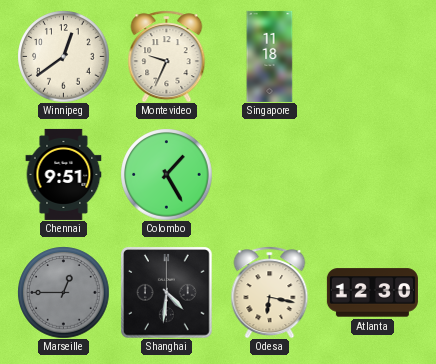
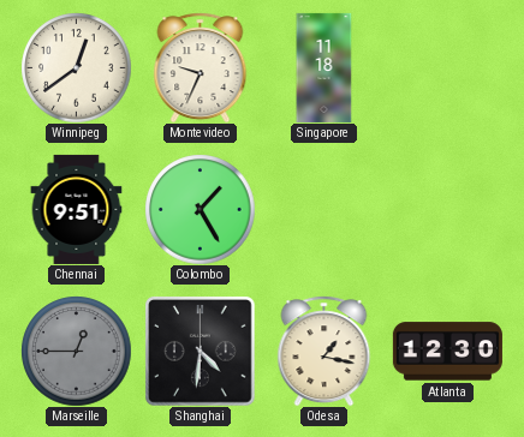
Odesa: 6:17 -> 1:17
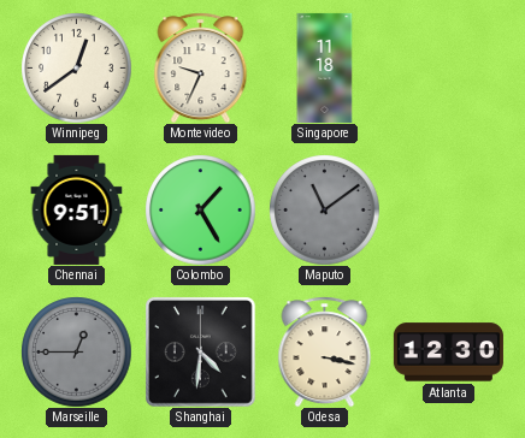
Maputo: none -> 11:09
Odesa: 1:17 -> 3:17
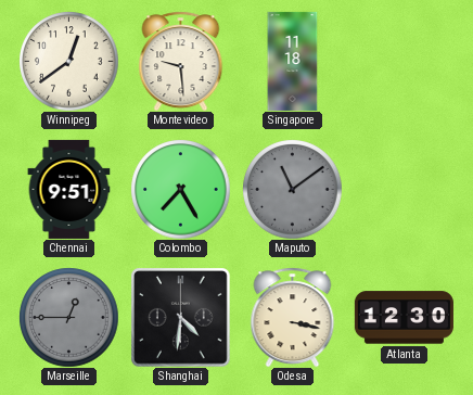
Montevideo: 9:34 -> 9:29
Colombo: 1:25 -> 7:25
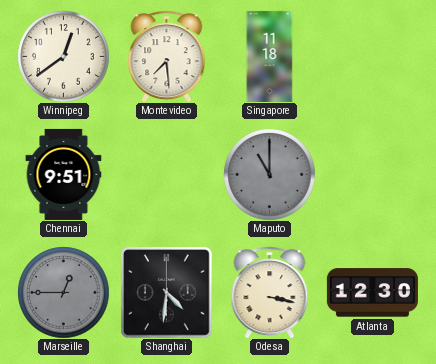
Montevideo: 9:29 -> 7:29
Colombo: 7:25 -> none
Maputo: 11:09 -> 11:00
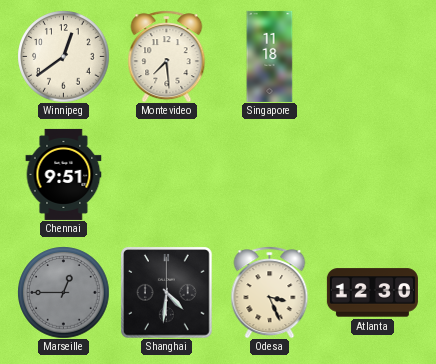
Maputo: 11:00 -> none
Odesa: 3:17 -> 3:26
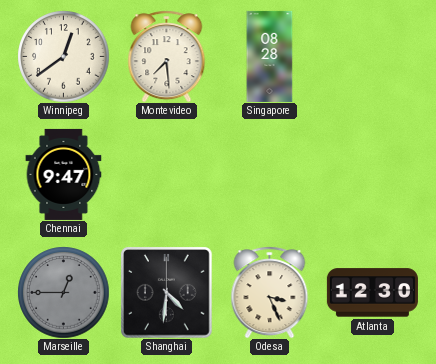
Singapore: 11:18 -> 08:28
Chennai: 9:51 -> 9:47
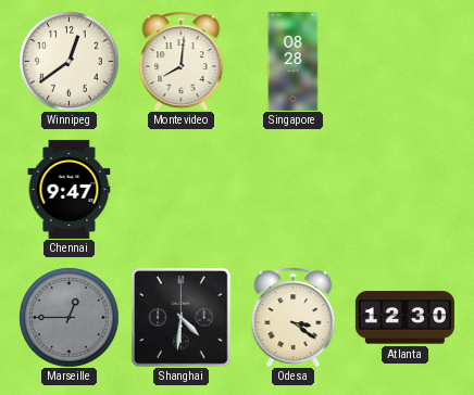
Montevideo: 7:29 -> 8:01
Odesa: 3:26 -> 3:21
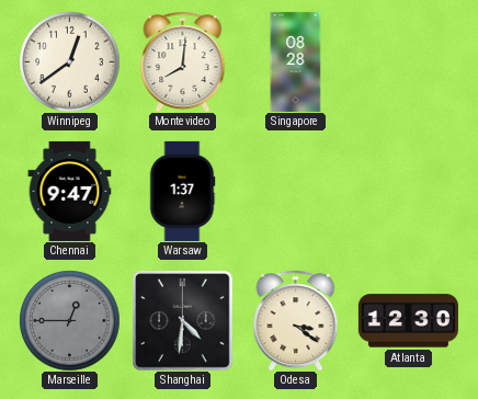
Warsaw: none -> 1:37
